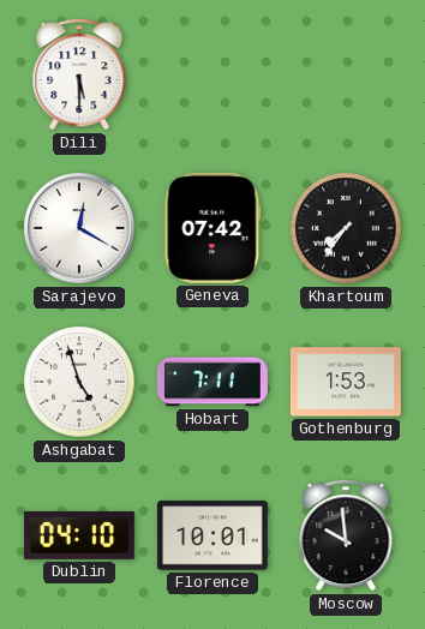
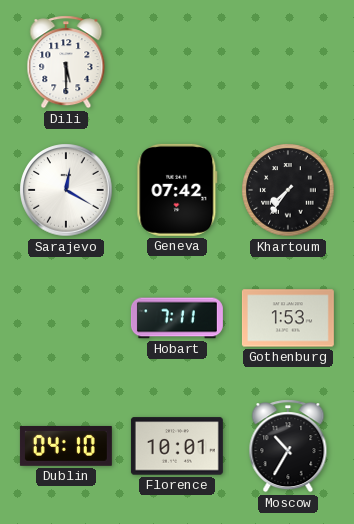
Ashgabat: 4:57 -> none
Moscow: 9:59 -> 10:35
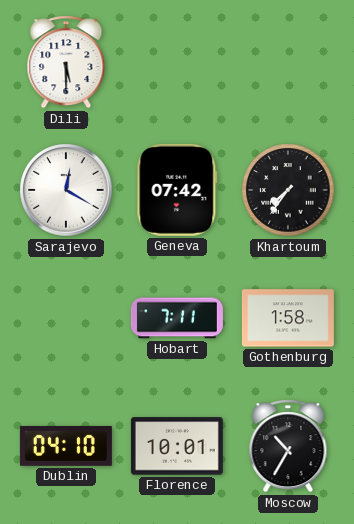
Gothenburg: 1:53 -> 1:58
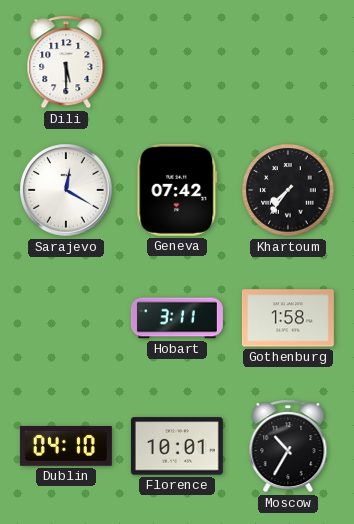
Hobart: 7:11 -> 3:11
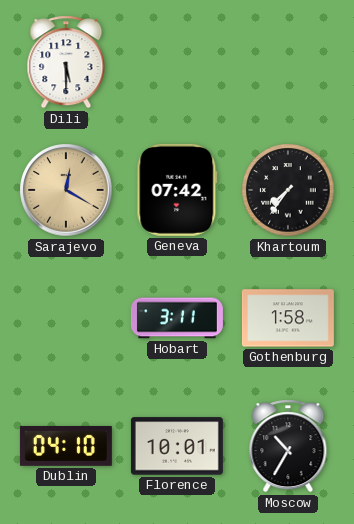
Sarajevo dial: white -> champagne
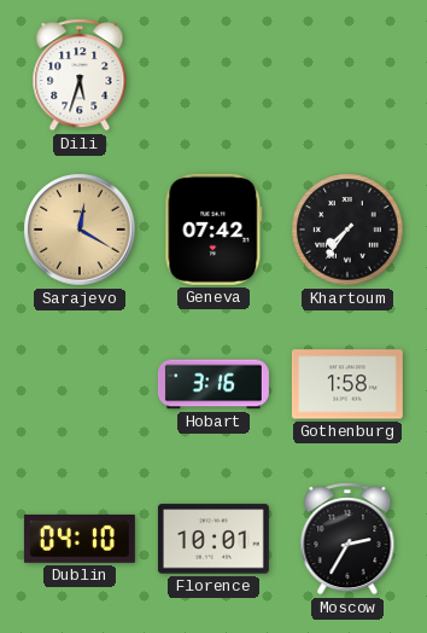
Dili: 5:30 -> 5:33
Hobart: 3:11 -> 3:16
Moscow: 10:35 -> 2:35
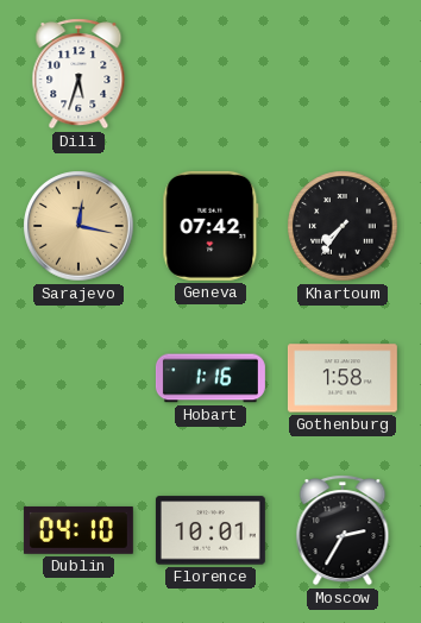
Sarajevo: 12:20 -> 12:17
Hobart: 3:16 -> 1:16
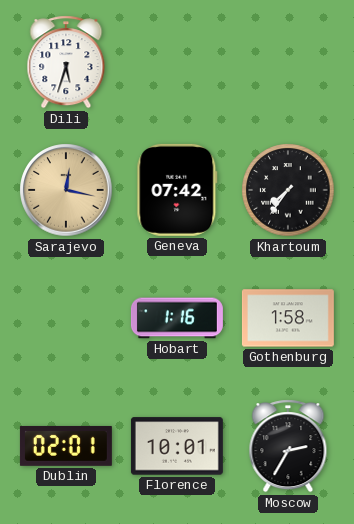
Dublin: 04:10 -> 02:01
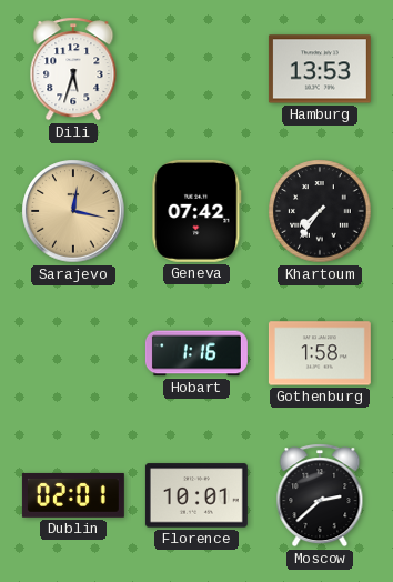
Hamburg: none -> 13:53
Moscow: 2:35 -> 2:38
